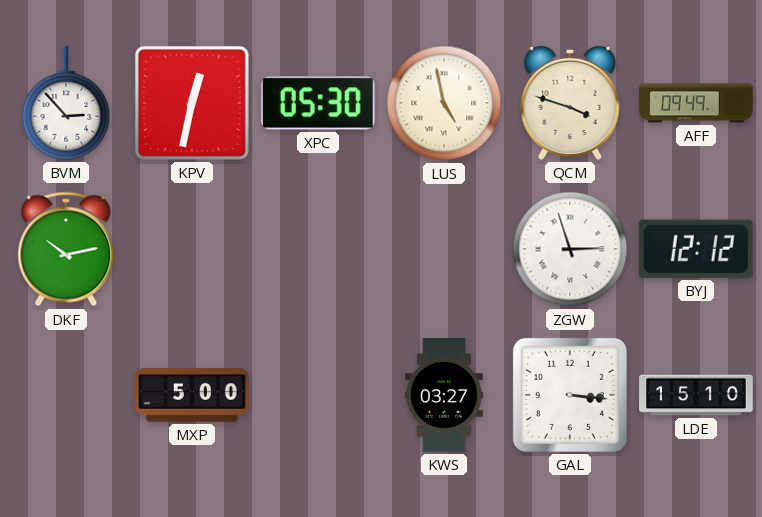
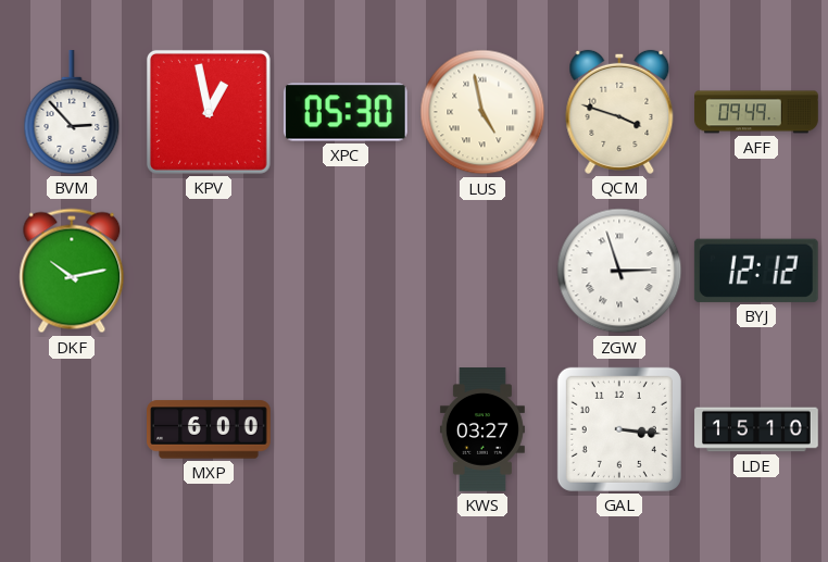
KPV: 12:32 -> 12:58
MXP: 5:00 -> 6:00
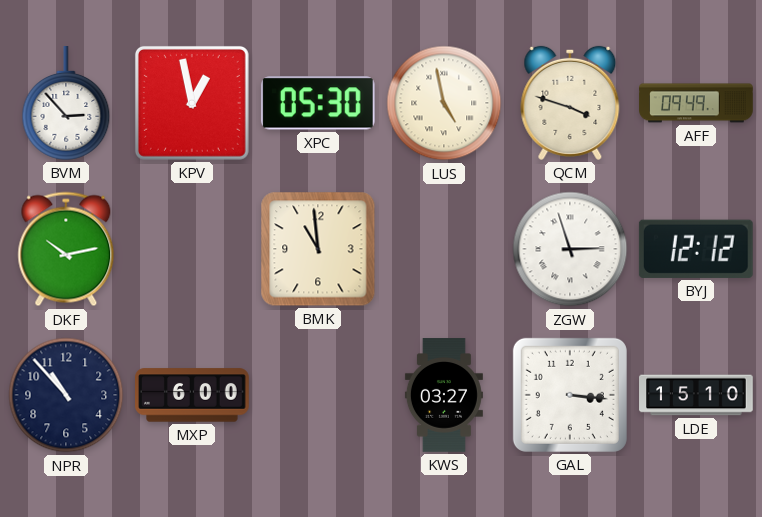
BMK: none -> 10:59
NPR: none -> 10:53
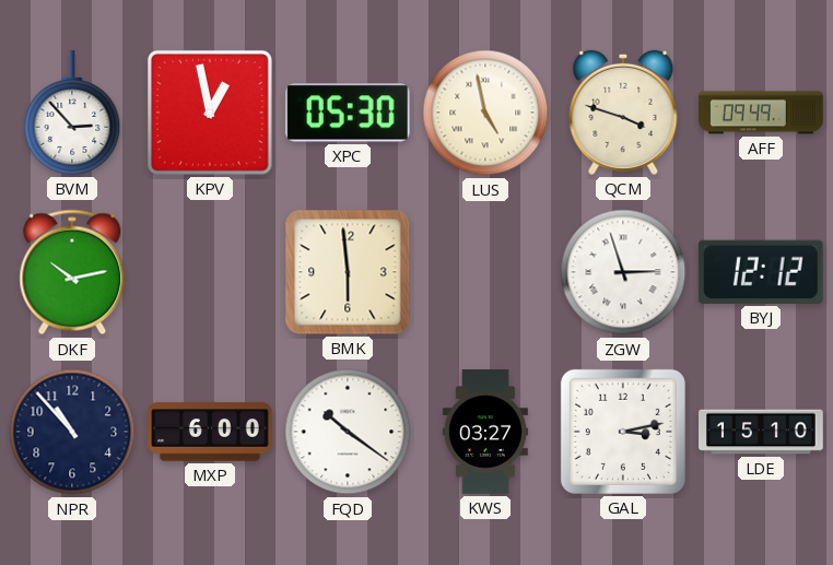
BMK: 10:59 -> 5:59
FQD: none -> 10:21
GAL: 3:16 -> 3:13
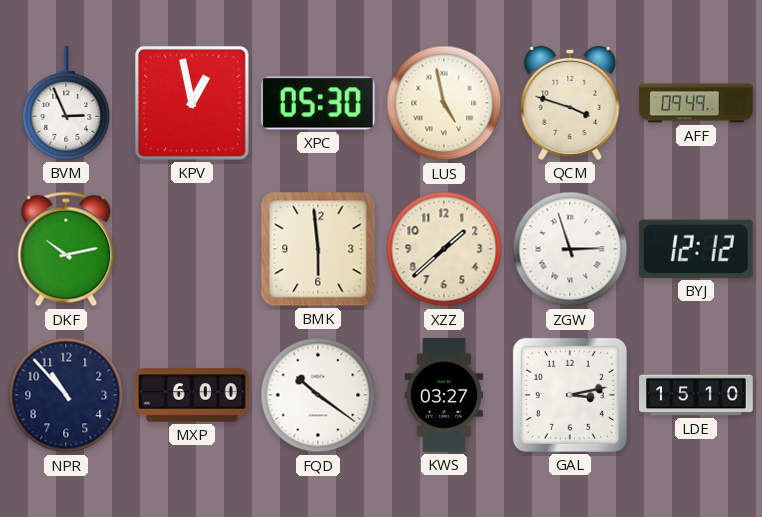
BVM: 2:53 -> 2:56
XZZ: none -> 1:38
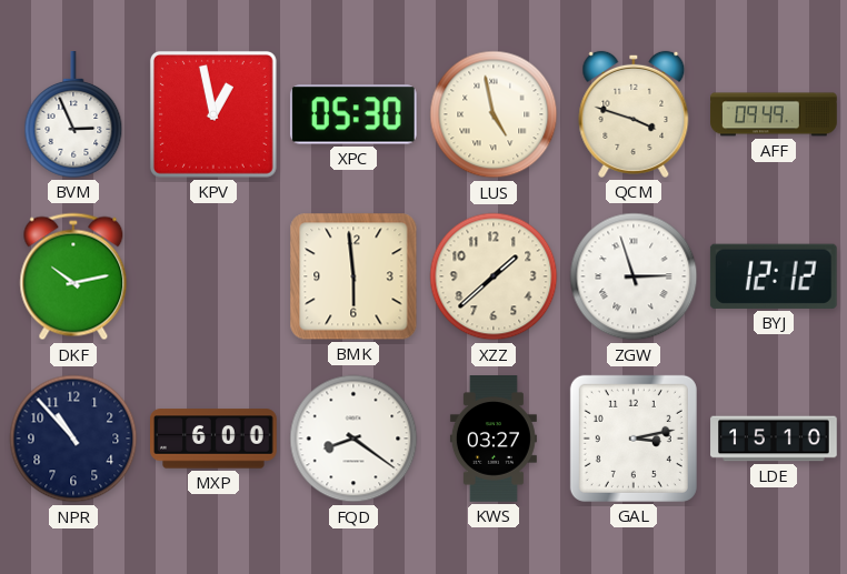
FQD: 10:21 -> 8:21
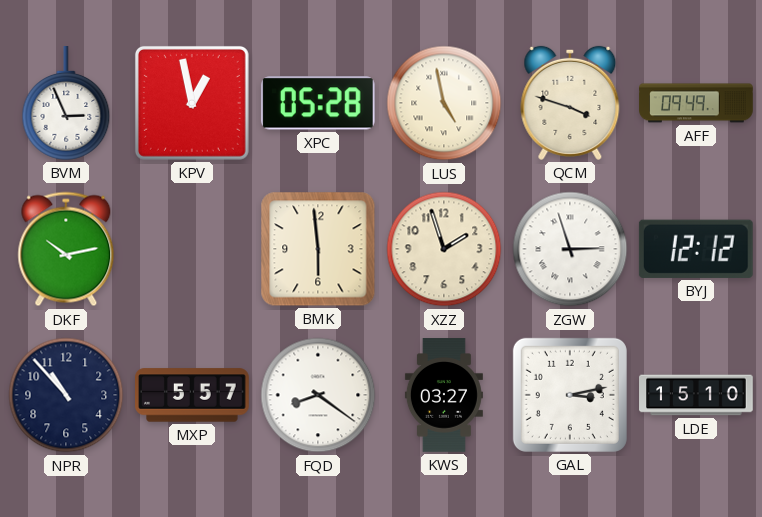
XPC: 05:30 -> 05:28
XZZ: 1:38 -> 1:57
MXP: 6:00 -> 5:57
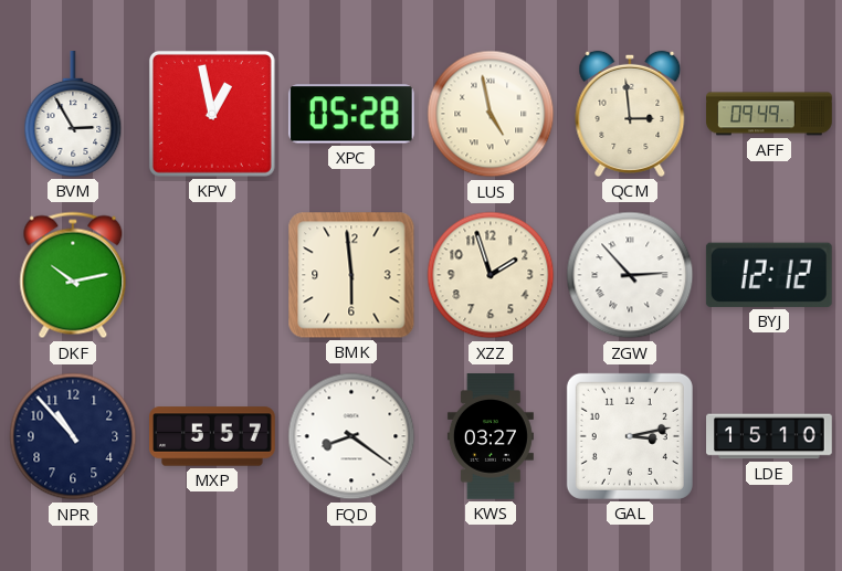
BVM: 2:56 -> 2:55
QCM: 3:48 -> 2:59
ZGW: 2:57 -> 2:53
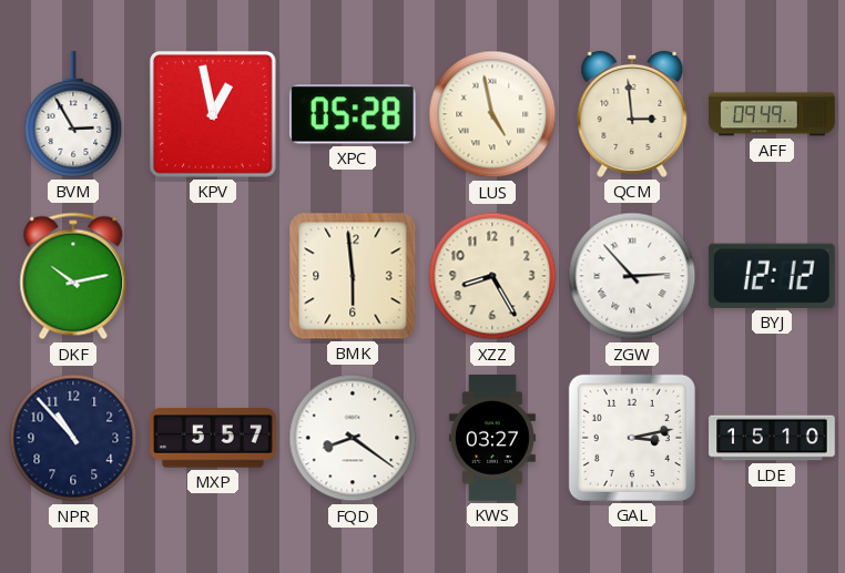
XZZ: 1:57 -> 8:25
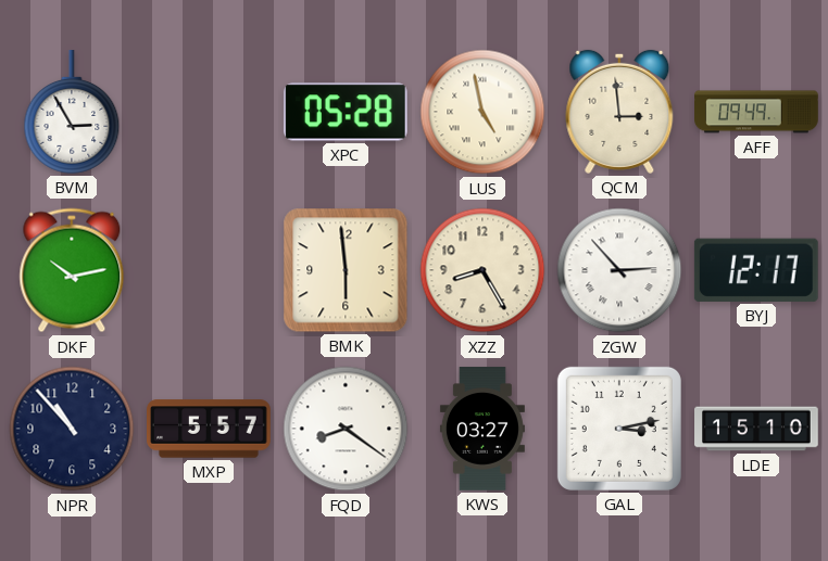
KPV: 12:58 -> none
BYJ: 12:12 -> 12:17
